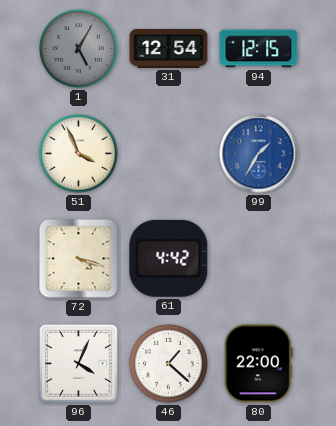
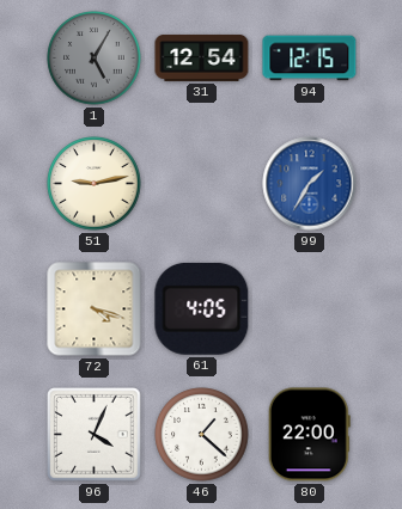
51: 3:56 -> 9:13
61: 4:42 -> 4:05
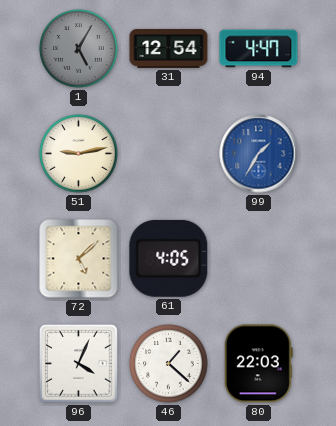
94: 12:15 -> 4:47
72: 4:18 -> 5:08
80: 22:00 -> 22:03
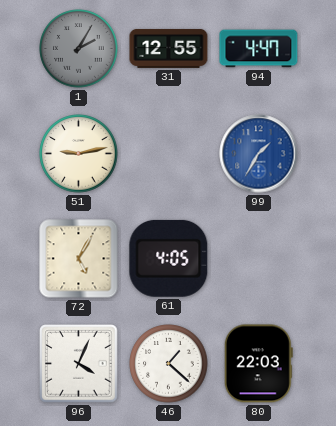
1: 5:05 -> 2:05
31: 12:54 -> 12:55
72: 5:08 -> 5:05
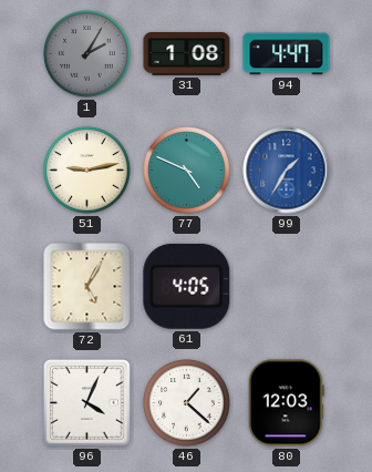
31: 12:55 -> 1:08
77: none -> 4:49
80: 22:03 -> 12:03
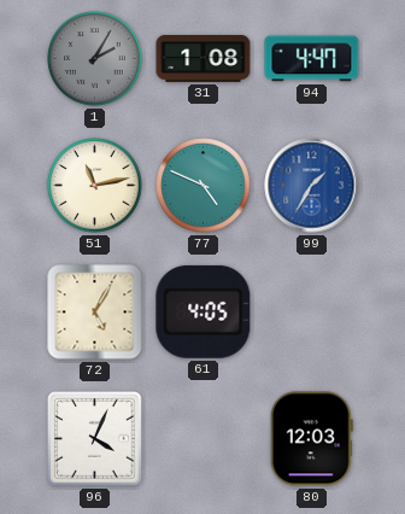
51: 9:13 -> 11:13
46: 1:22 -> none
